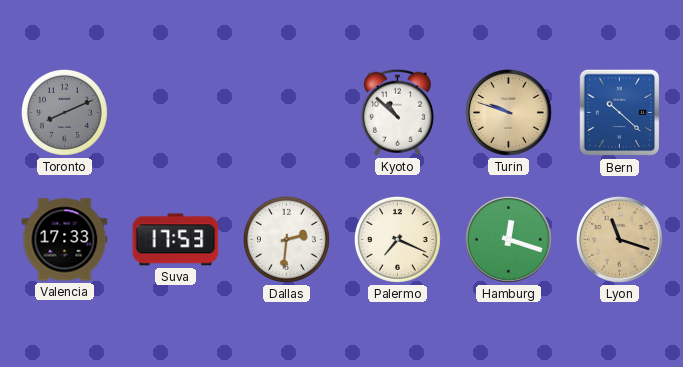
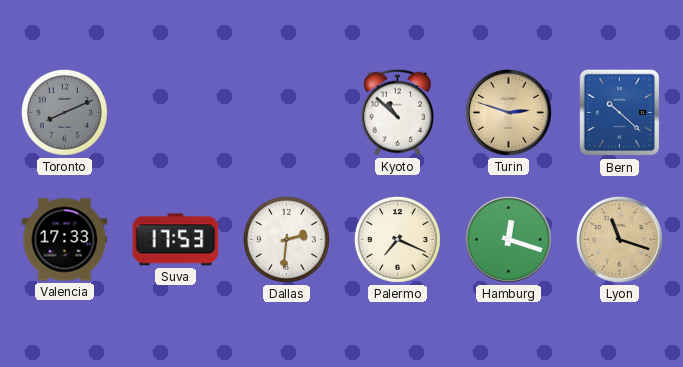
Turin: 9:48 -> 2:48
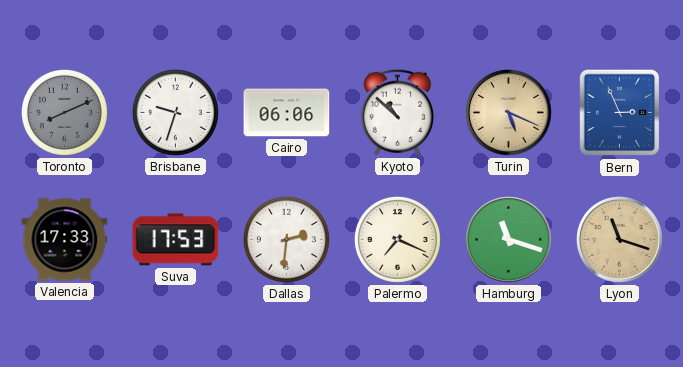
Brisbane: none -> 9:33
Cairo: none -> 06:06
Turin: 2:48 -> 5:19
Bern: 10:22 -> 2:56
Hamburg: 12:18 -> 11:18
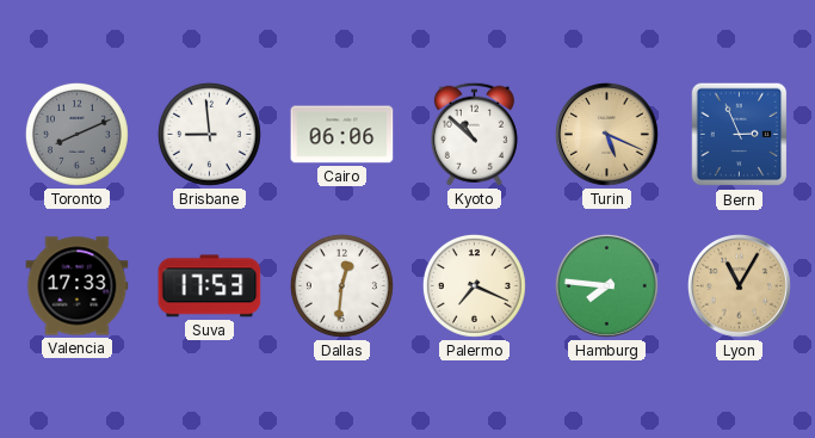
Brisbane: 9:33 -> 8:59
Dallas: 2:31 -> 12:31
Hamburg: 11:18 -> 7:46
Lyon: 11:18 -> 11:05
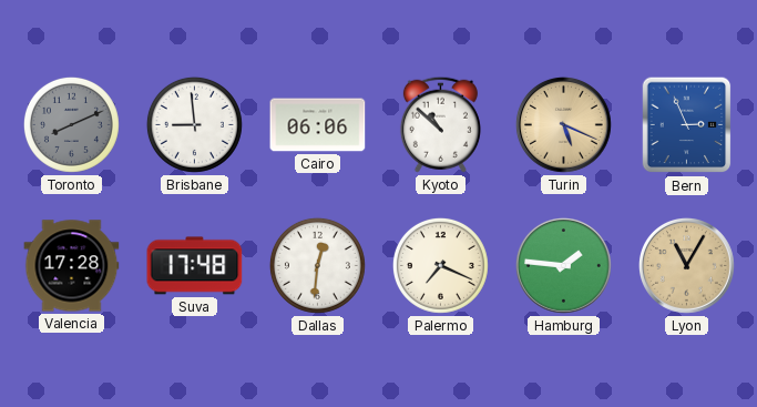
Valencia: 17:33 -> 17:28
Suva: 17:53 -> 17:48
Hamburg: 7:46 -> 1:46
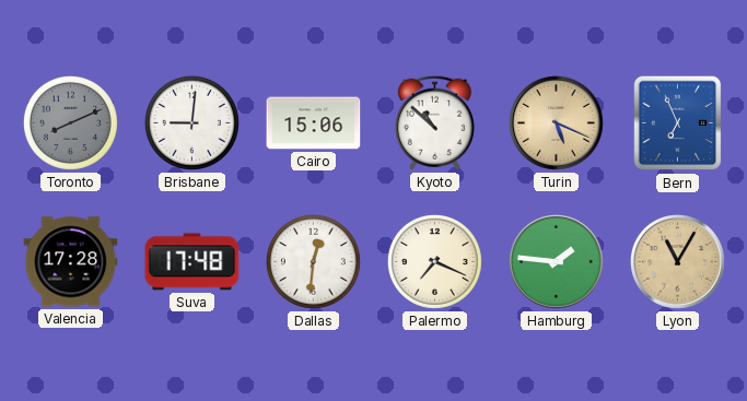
Brisbane: 8:59 -> 9:01
Cairo: 06:06 -> 15:06
Bern: 2:56 -> 6:56
